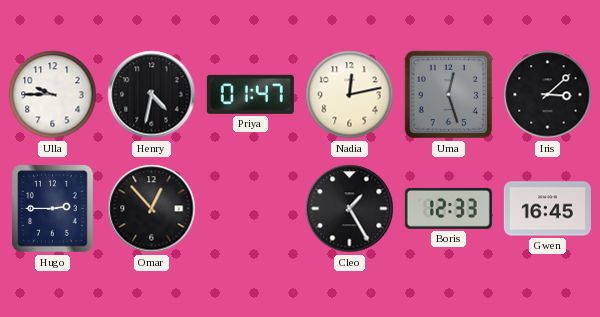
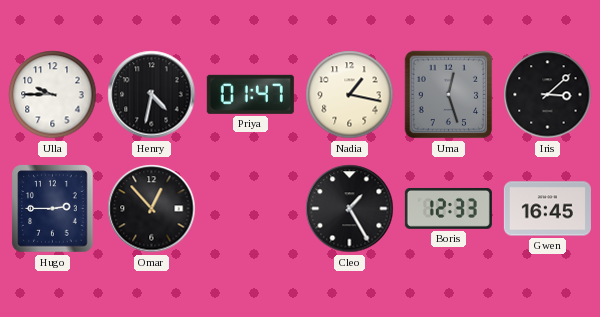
Nadia: 12:13 -> 1:17
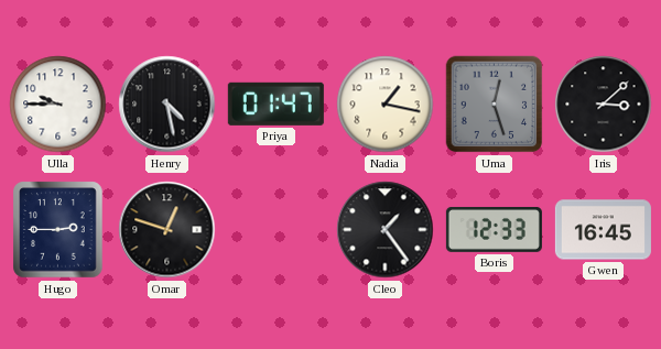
Henry: 4:32 -> 4:28
Omar: 12:53 -> 12:48
Cleo: 1:25 -> 1:24
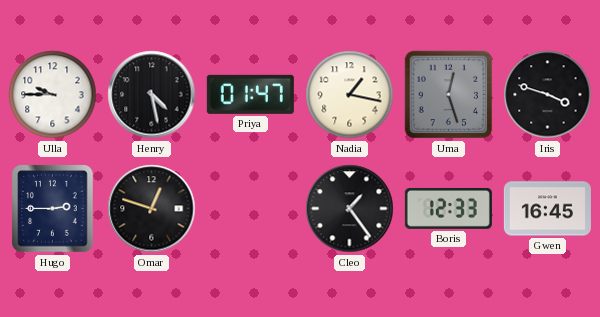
Iris: 3:08 -> 3:48
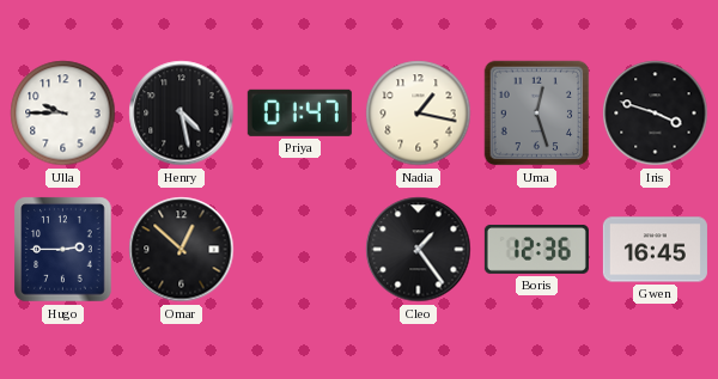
Omar: 12:48 -> 12:52
Boris: 12:33 -> 12:36
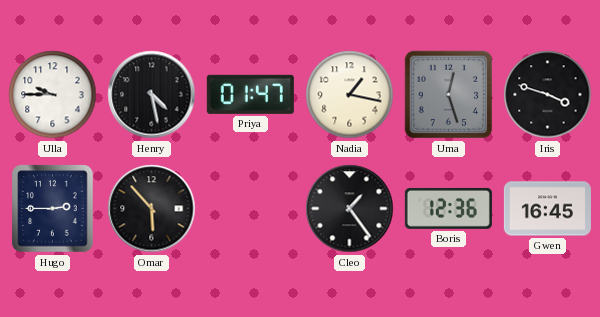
Omar: 12:52 -> 5:53
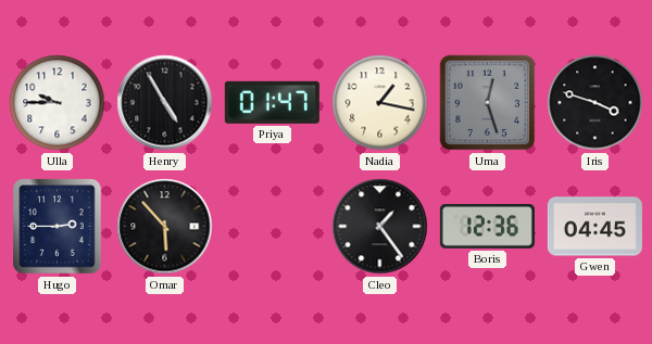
Henry: 4:28 -> 4:55
Gwen: 16:45 -> 04:45
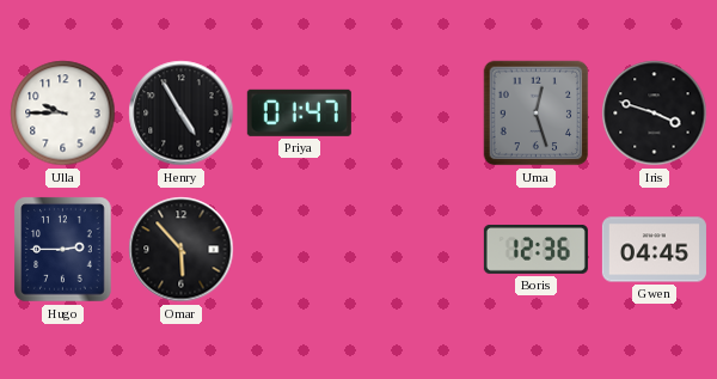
Nadia: 1:17 -> none
Cleo: 1:24 -> none
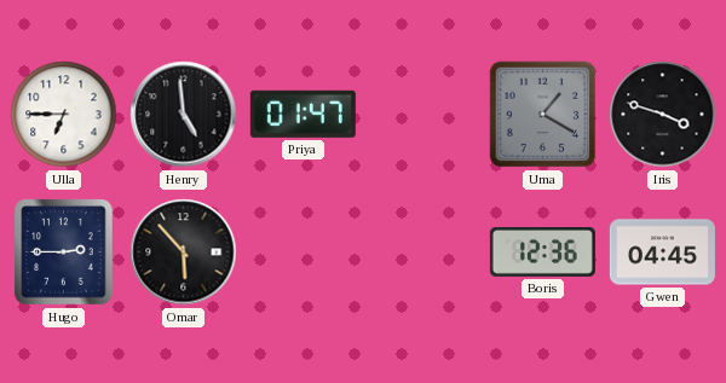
Ulla: 9:45 -> 6:45
Henry: 4:55 -> 4:59
Uma: 12:27 -> 1:20
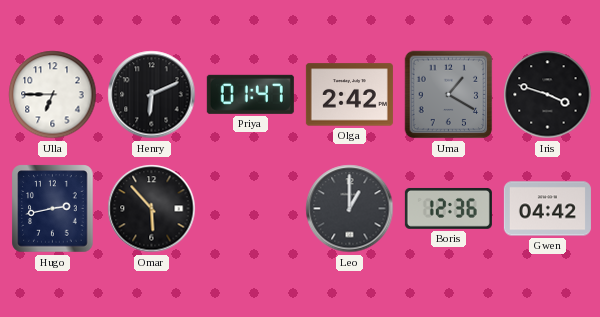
Henry: 4:59 -> 6:11
Olga: none -> 2:42
Hugo: 2:45 -> 2:43
Leo: none -> 1:00
Gwen: 04:45 -> 04:42
